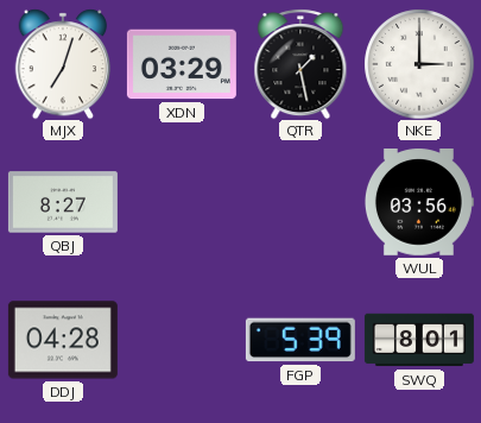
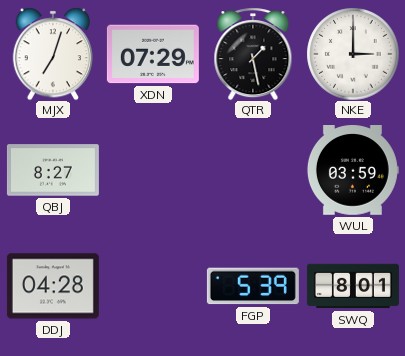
XDN: 03:29 -> 07:29
WUL: 03:56 -> 03:59
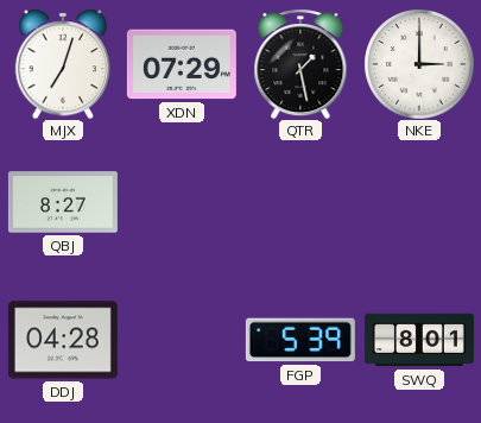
WUL: 03:59 -> none
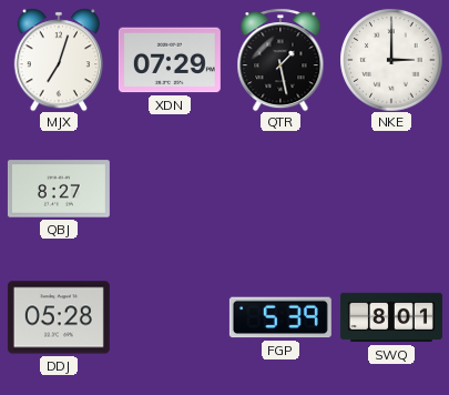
DDJ: 04:28 -> 05:28
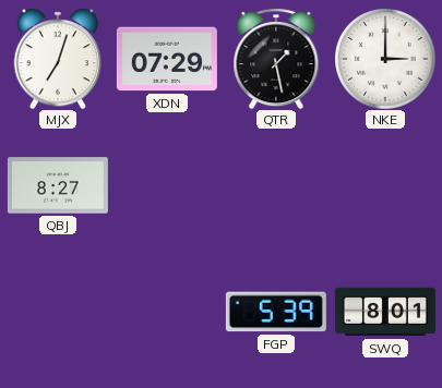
DDJ: 05:28 -> none
